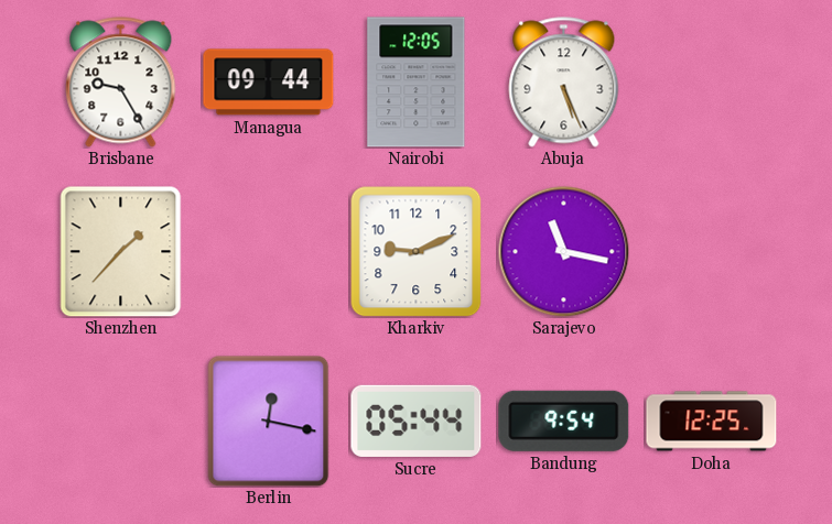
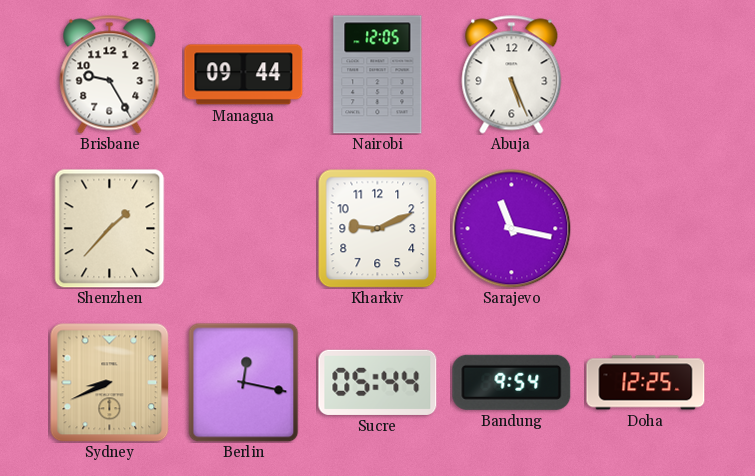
Sydney: none -> 8:41
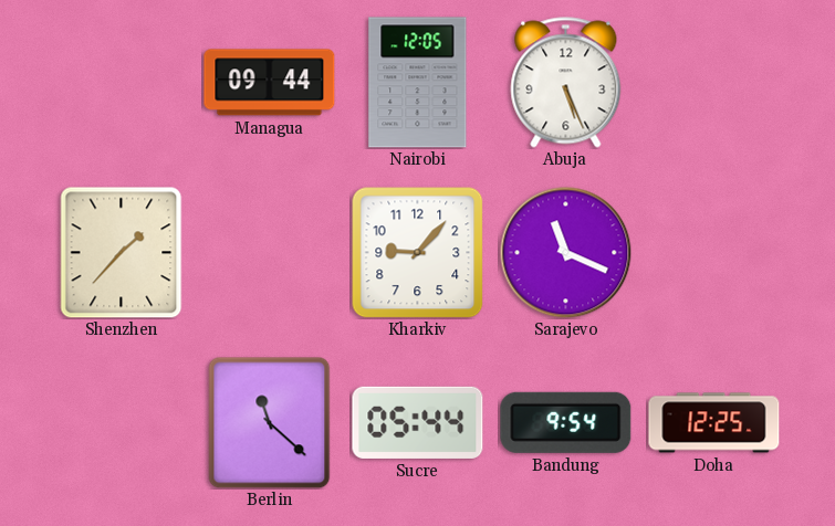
Brisbane: 9:25 -> none
Kharkiv: 9:11 -> 9:07
Sarajevo: 11:17 -> 11:19
Sydney: 8:41 -> none
Berlin: 12:17 -> 11:22
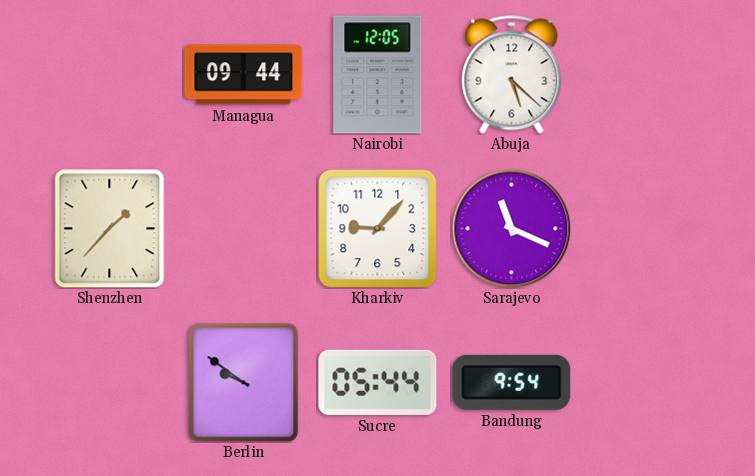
Abuja: 5:26 -> 5:22
Berlin: 11:22 -> 9:51
Doha: 12:25 -> none
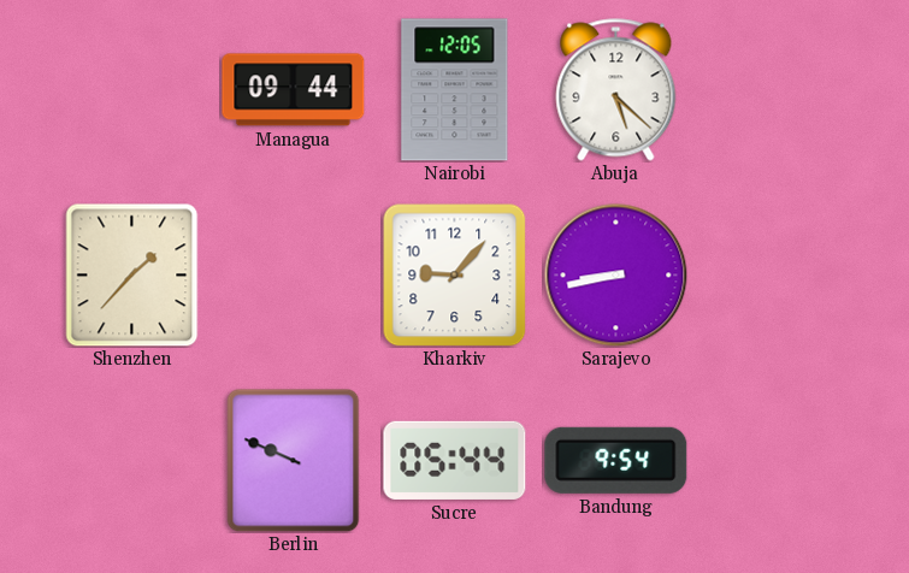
Sarajevo: 11:19 -> 8:43
Berlin: 9:51 -> 9:49
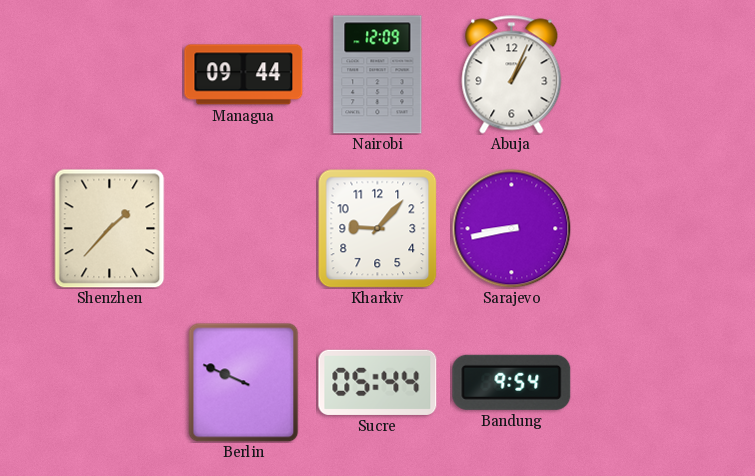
Nairobi: 12:05 -> 12:09
Abuja: 5:22 -> 1:04
